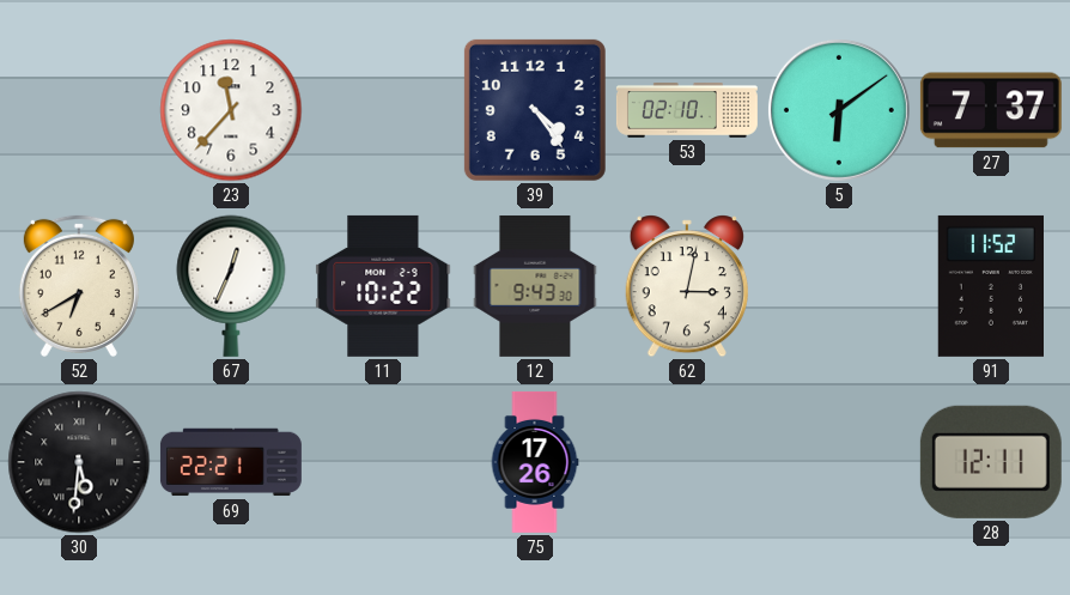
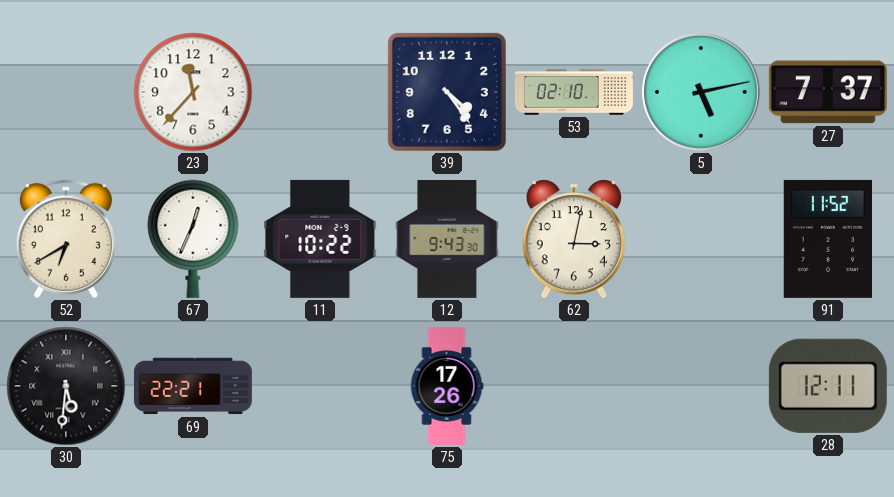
5: 6:09 -> 5:13
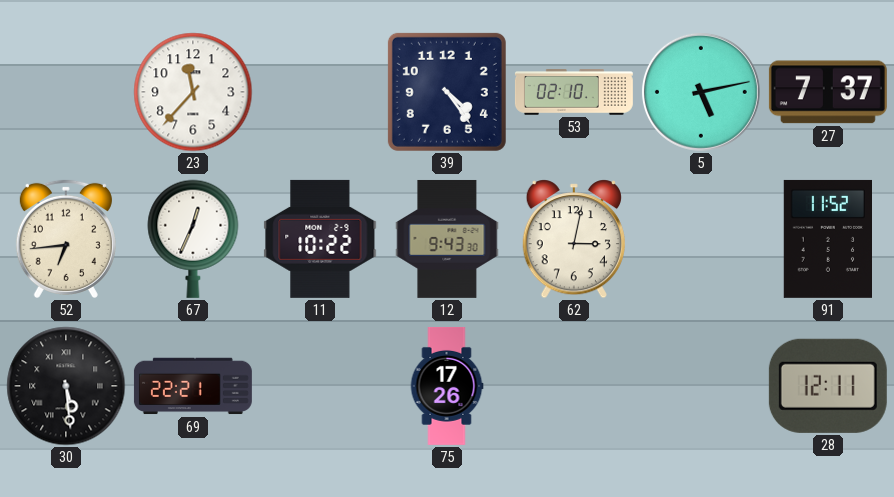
52: 6:40 -> 6:44
30: 5:31 -> 5:29
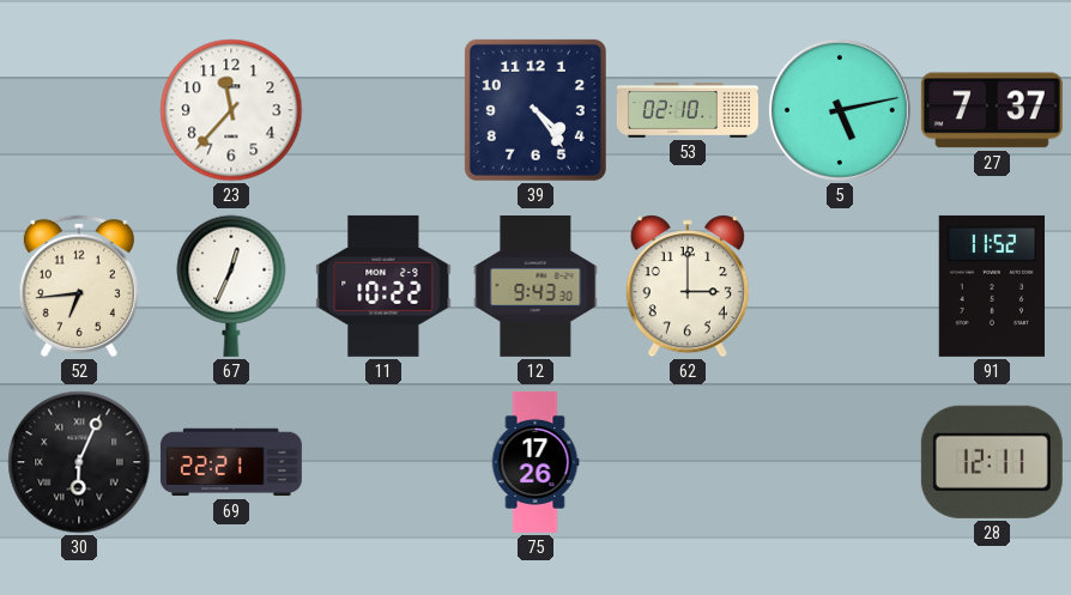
62: 3:02 -> 3:00
30: 5:29 -> 6:04
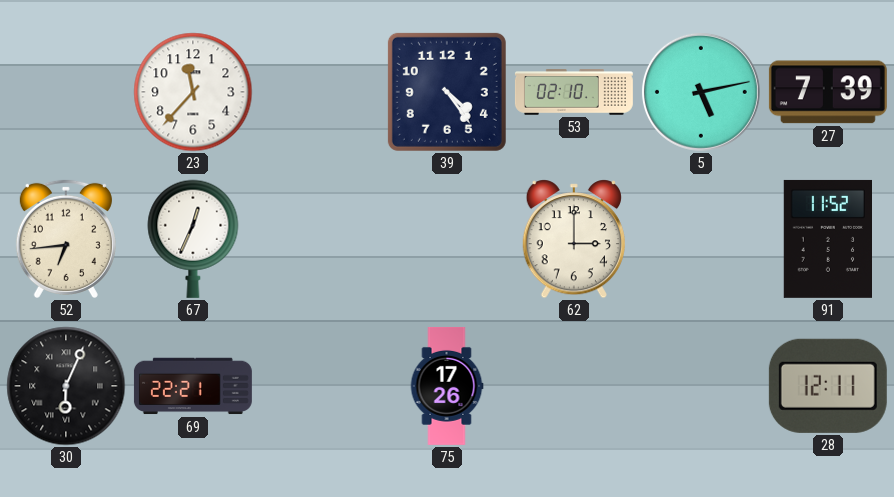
27: 7:37 -> 7:39
11: 10:22 -> none
12: 9:43 -> none
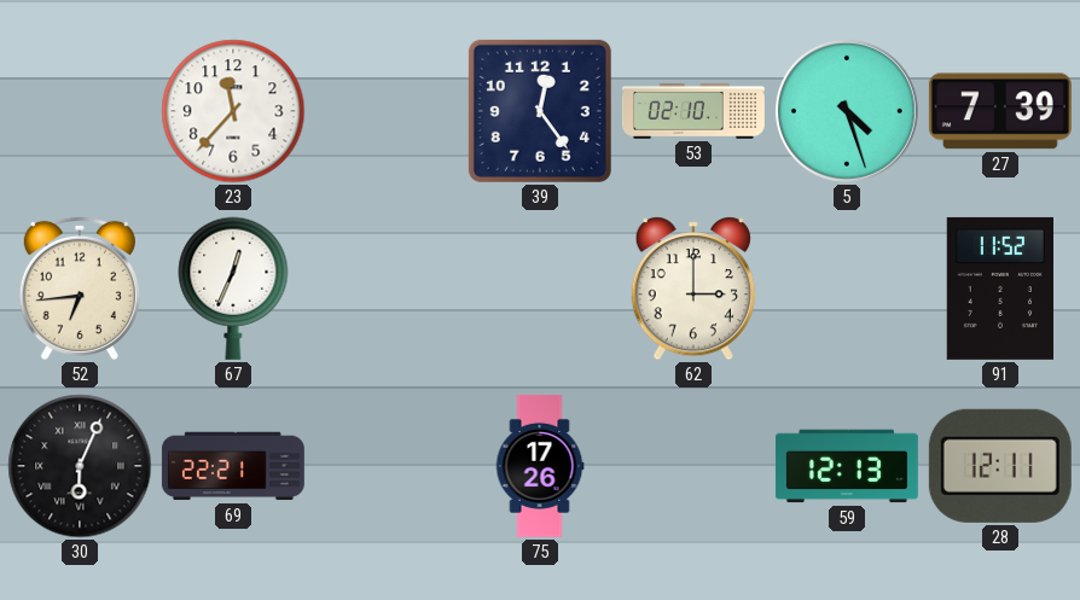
39: 4:24 -> 12:24
5: 5:13 -> 4:27
59: none -> 12:13
